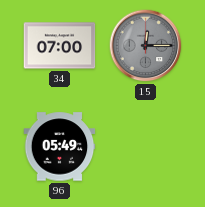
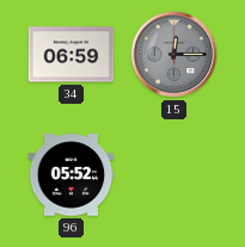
34: 07:00 -> 06:59
96: 05:49 -> 05:52
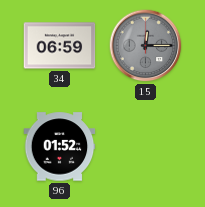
96: 05:52 -> 01:52
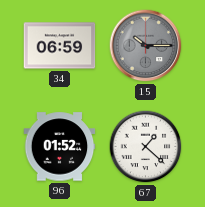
15: 12:15 -> 10:15
67: none -> 1:22
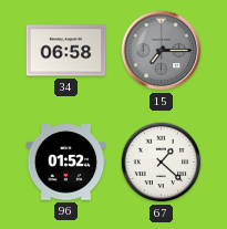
34: 06:59 -> 06:58
15: 10:15 -> 7:15
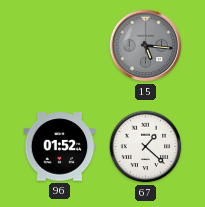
34: 06:58 -> none
15: 7:15 -> 5:16
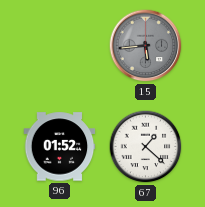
15: 5:16 -> 5:44
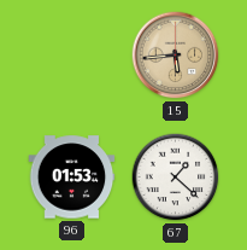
15 dial: grey -> champagne
96: 01:52 -> 01:53
